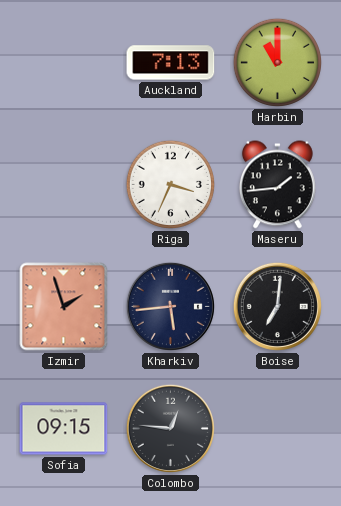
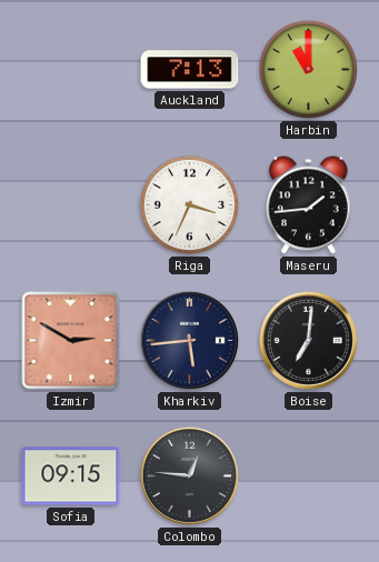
Izmir: 1:57 -> 2:50
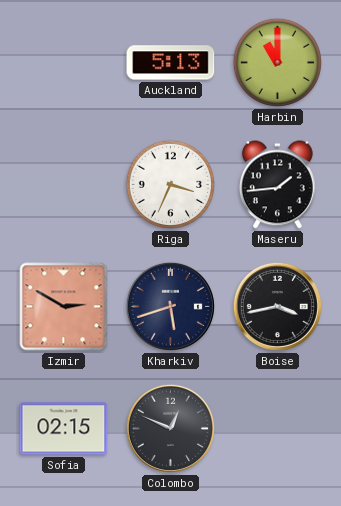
Auckland: 7:13 -> 5:13
Kharkiv: 5:44 -> 5:42
Boise: 7:01 -> 3:43
Sofia: 09:15 -> 02:15
Colombo: 12:46 -> 12:49
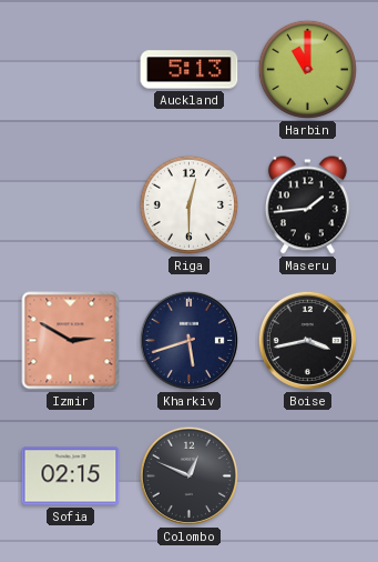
Riga: 3:34 -> 12:30
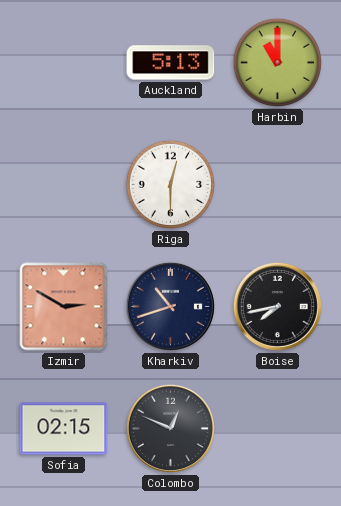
Maseru: 1:44 -> none
Kharkiv: 5:42 -> 10:42
Boise: 3:43 -> 7:43
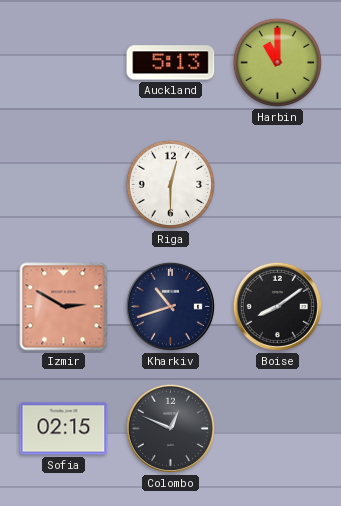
Boise: 7:43 -> 8:09
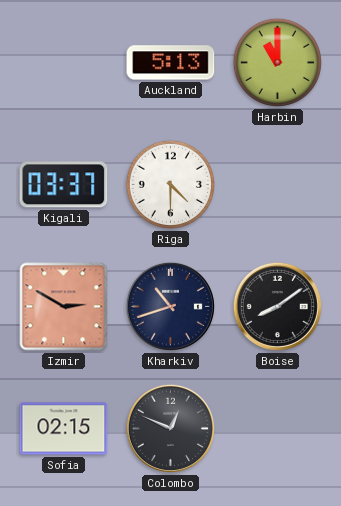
Kigali: none -> 03:37
Riga: 12:30 -> 4:30
